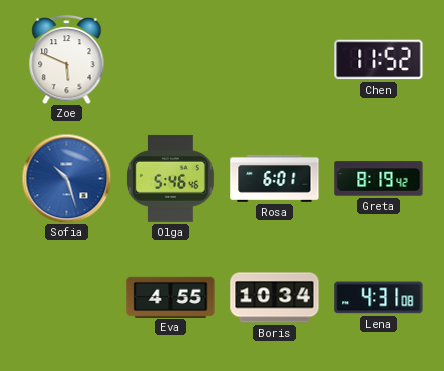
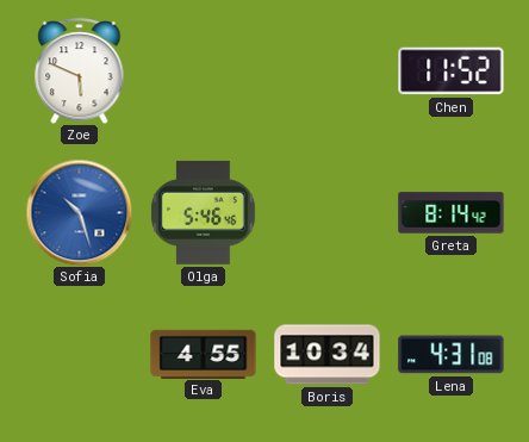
Rosa: 6:01 -> none
Greta: 8:19 -> 8:14
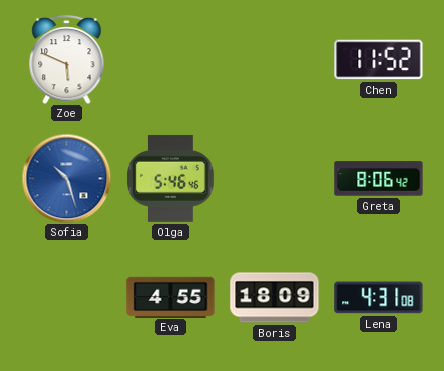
Greta: 8:14 -> 8:06
Boris: 10:34 -> 18:09
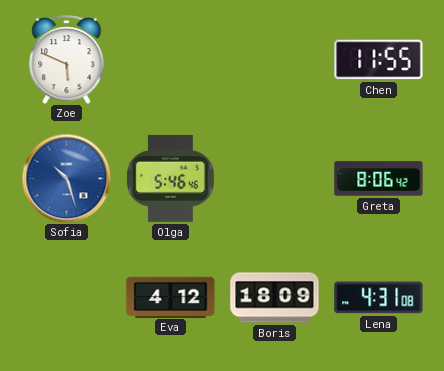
Chen: 11:52 -> 11:55
Eva: 4:55 -> 4:12
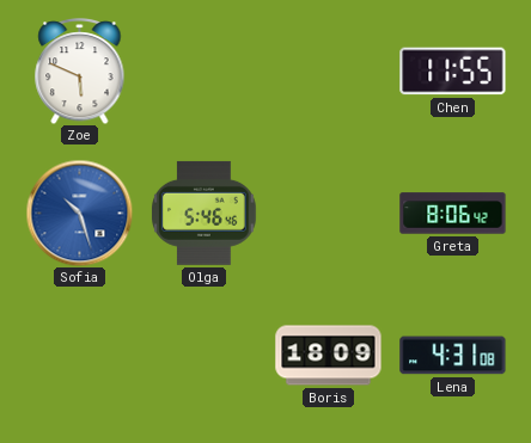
Eva: 4:12 -> none
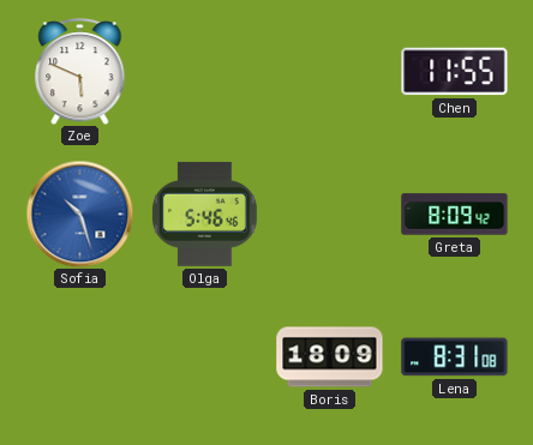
Greta: 8:06 -> 8:09
Lena: 4:31 -> 8:31
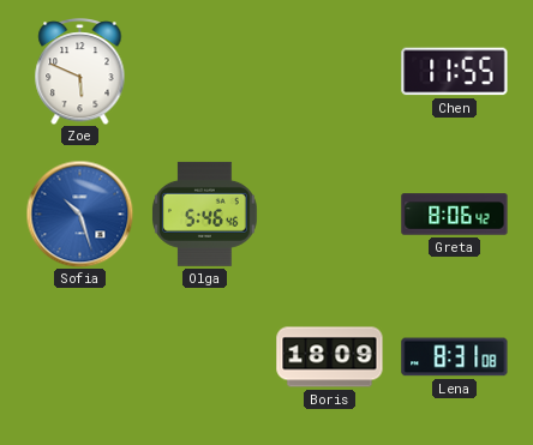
Greta: 8:09 -> 8:06
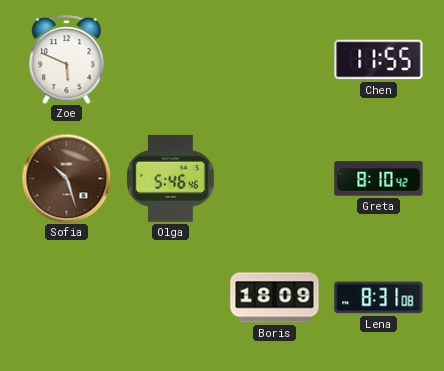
Sofia dial: blue -> brown
Greta: 8:06 -> 8:10
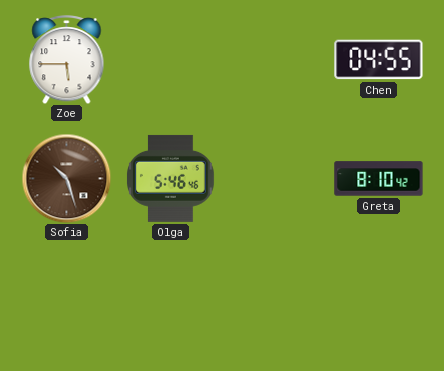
Zoe: 5:49 -> 5:45
Chen: 11:55 -> 04:55
Boris: 18:09 -> none
Lena: 8:31 -> none
